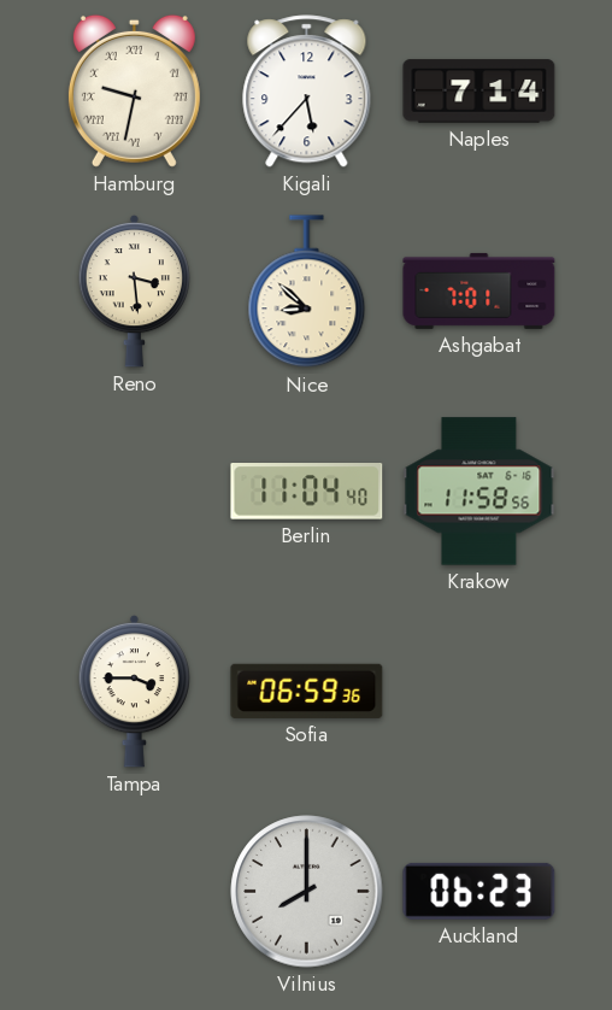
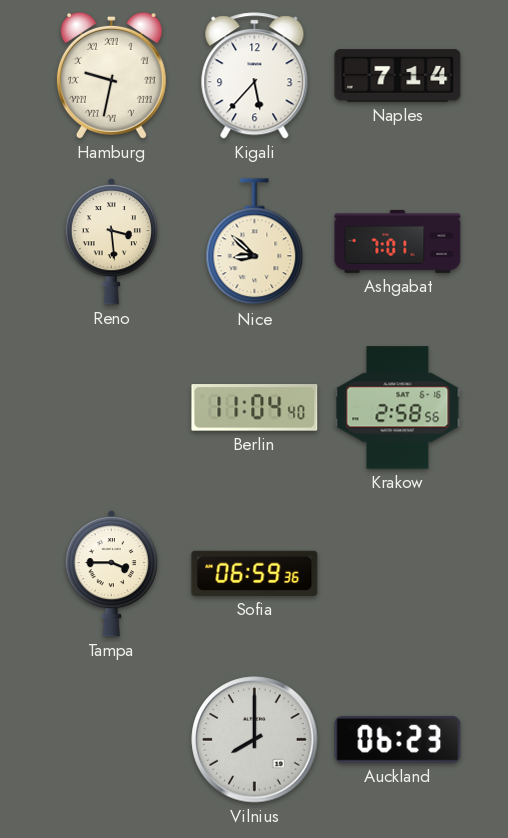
Krakow: 11:58 -> 2:58
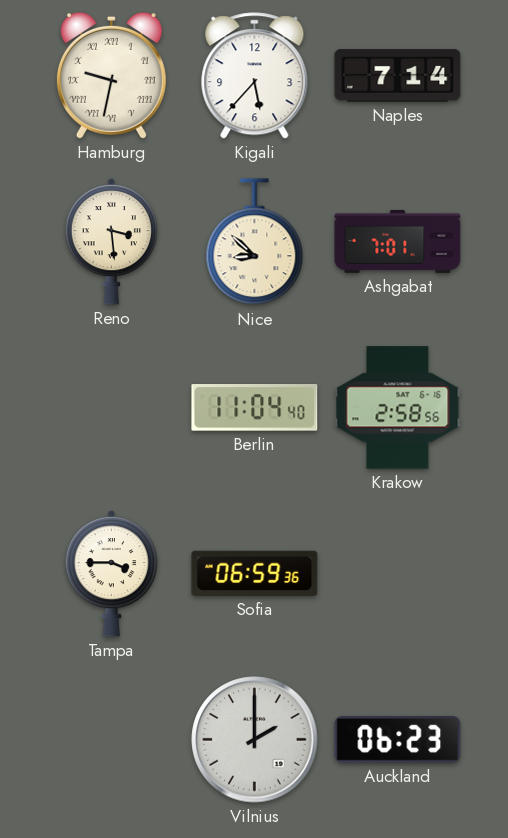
Vilnius: 8:00 -> 2:00
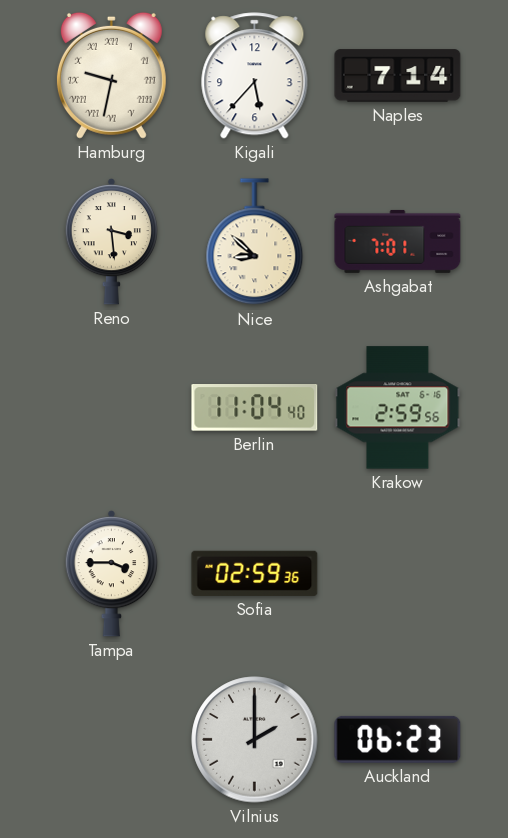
Krakow: 2:58 -> 2:59
Sofia: 06:59 -> 02:59
